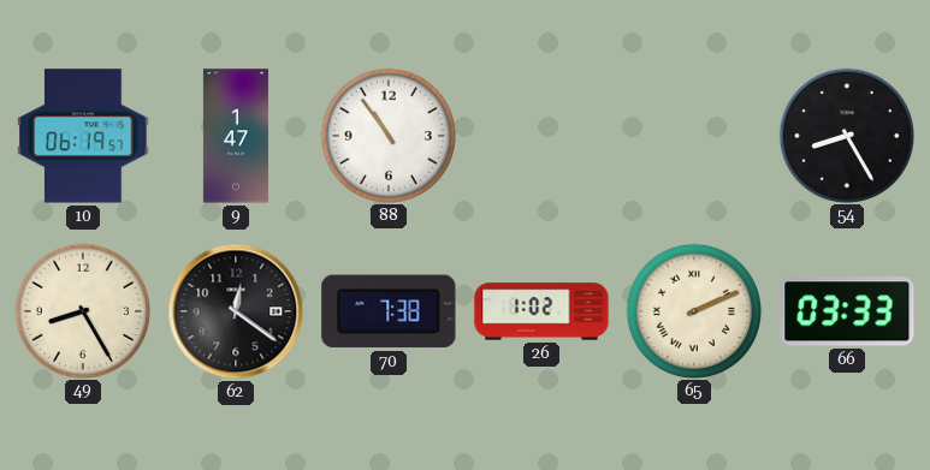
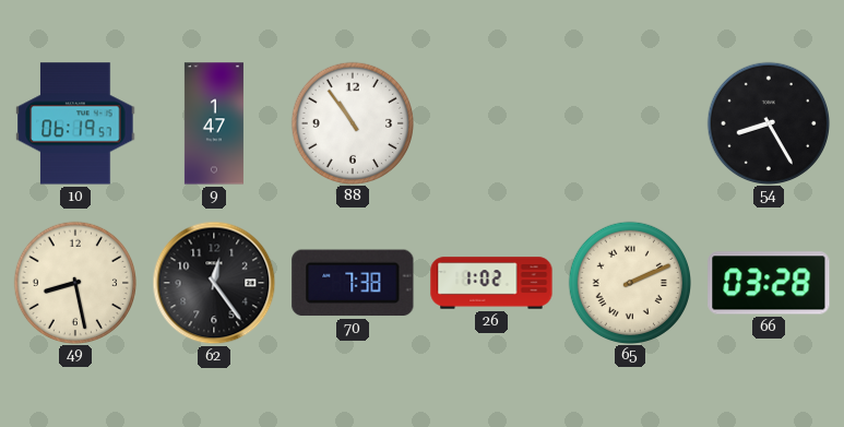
49: 8:25 -> 8:28
62: 12:21 -> 12:24
66: 03:33 -> 03:28
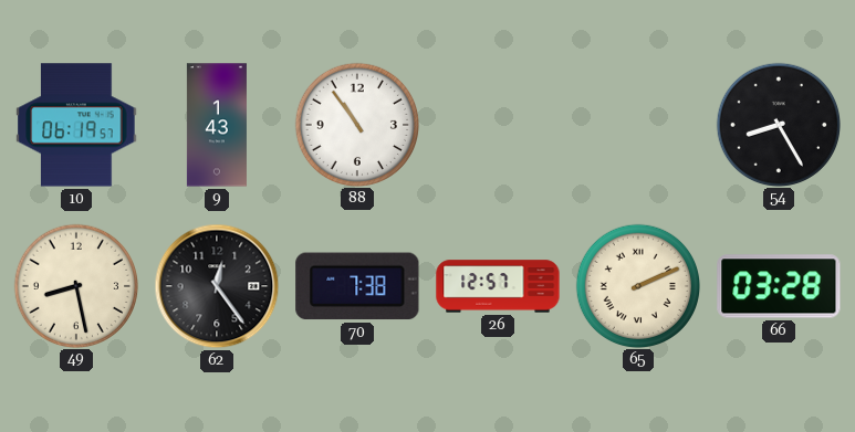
9: 1:47 -> 1:43
26: 1:02 -> 12:57
